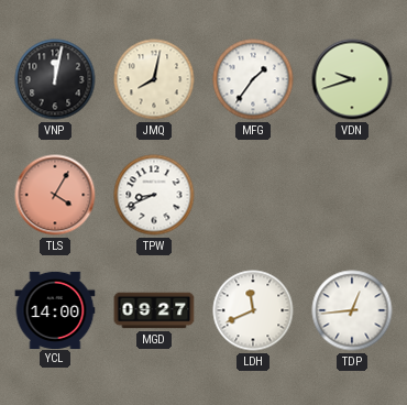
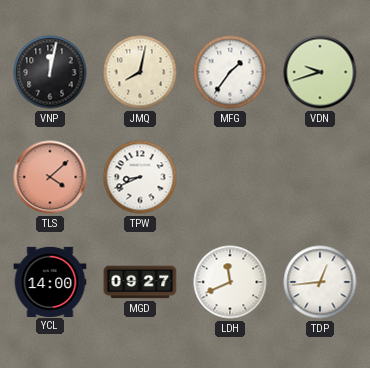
TLS: 4:05 -> 4:08
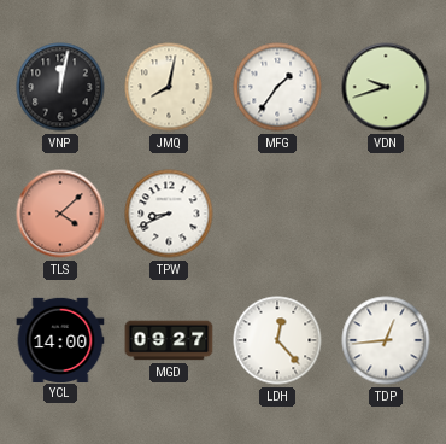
LDH: 11:41 -> 12:23
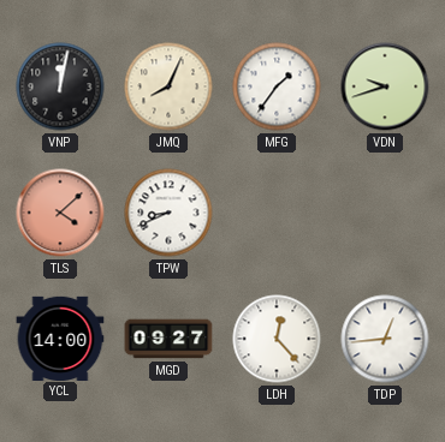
JMQ: 8:02 -> 8:04
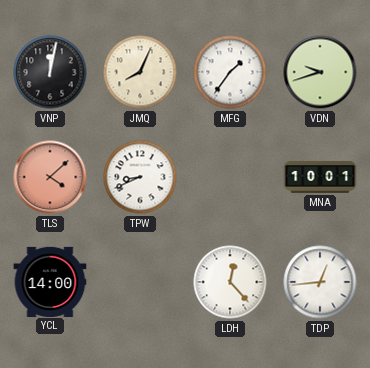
MNA: none -> 10:01
MGD: 09:27 -> none
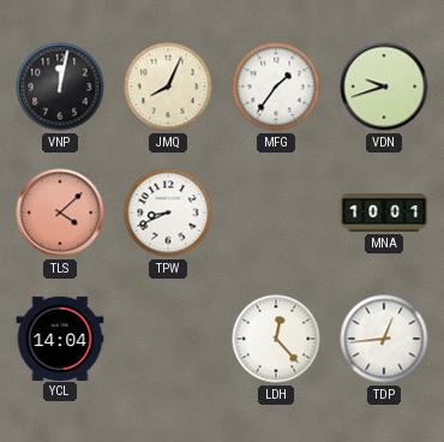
YCL: 14:00 -> 14:04
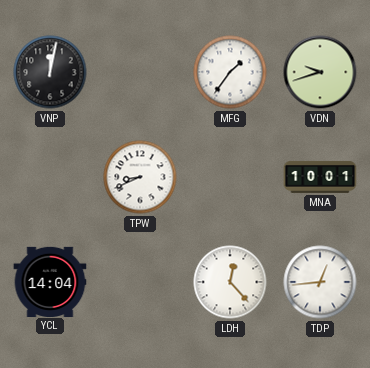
JMQ: 8:04 -> none
TLS: 4:08 -> none
